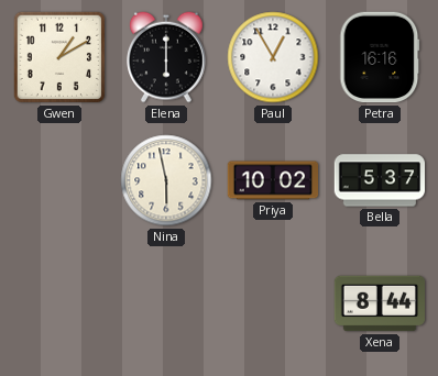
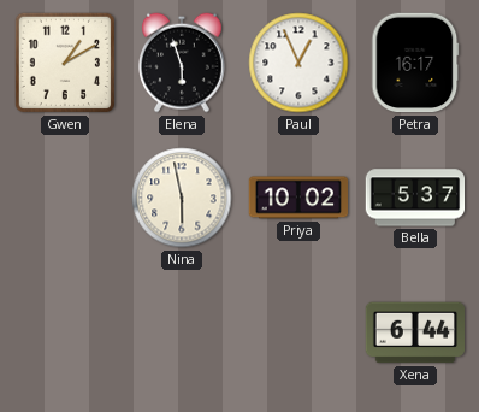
Elena: 6:00 -> 5:57
Paul: 12:55 -> 12:56
Petra: 16:16 -> 16:17
Xena: 8:44 -> 6:44
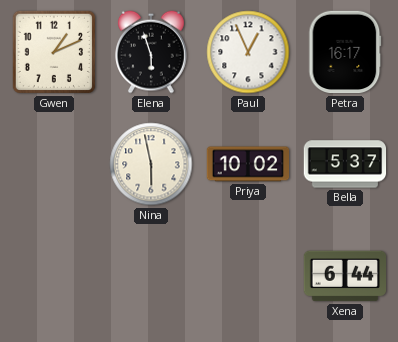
Gwen: 1:10 -> 1:11
